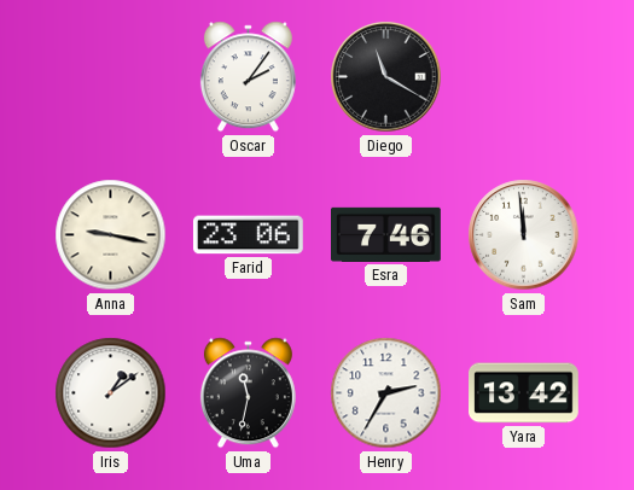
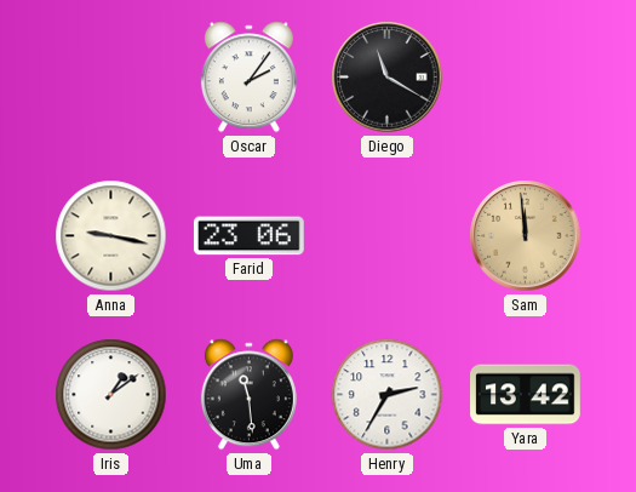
Esra: 7:46 -> none
Sam dial: white -> champagne
Uma: 11:32 -> 11:29
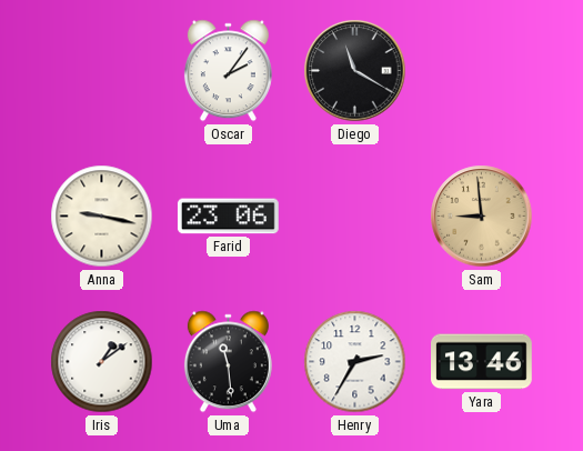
Sam: 11:59 -> 8:59
Yara: 13:42 -> 13:46
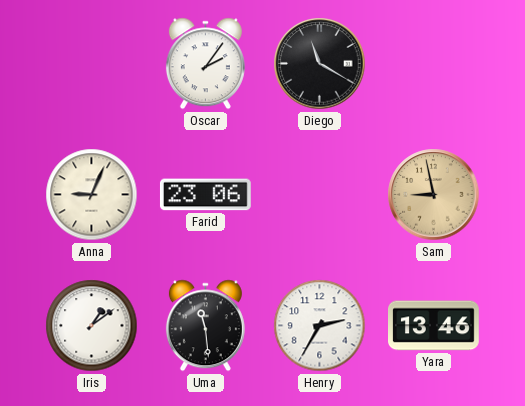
Anna: 9:17 -> 9:04
Sam: 8:59 -> 8:58
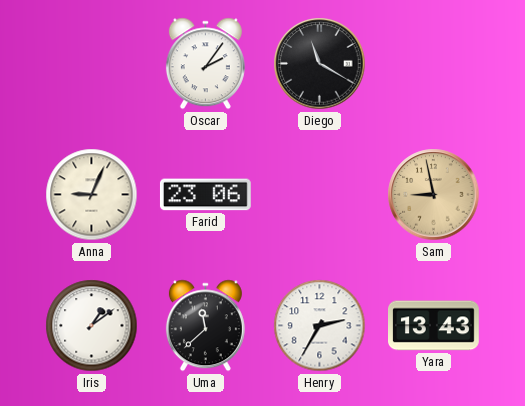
Uma: 11:29 -> 11:38
Yara: 13:46 -> 13:43
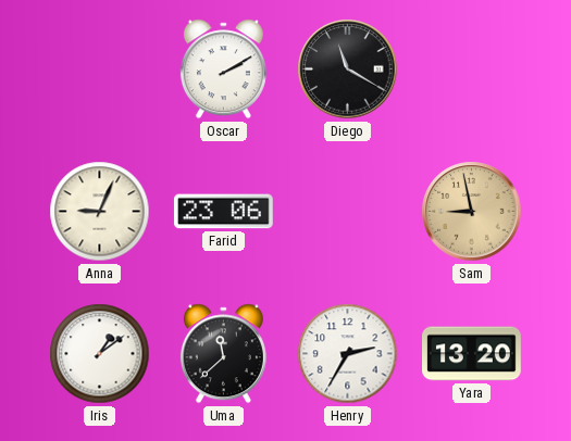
Oscar: 2:06 -> 2:10
Yara: 13:43 -> 13:20
